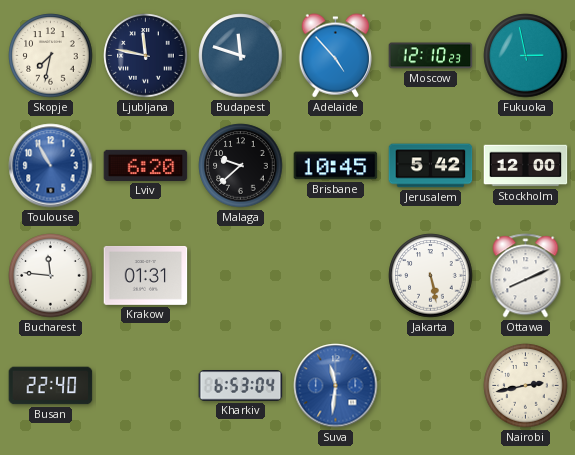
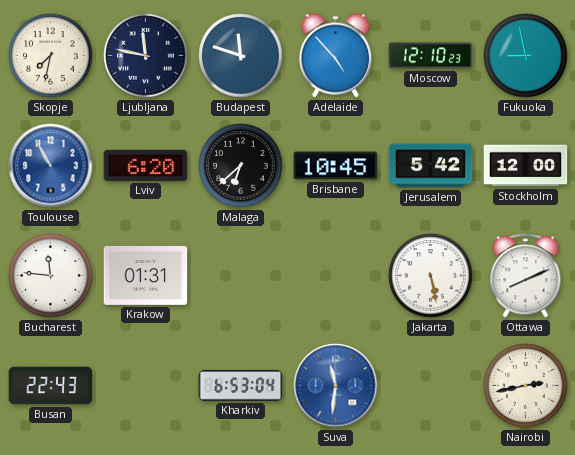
Fukuoka: 2:58 -> 8:58
Malaga: 9:38 -> 6:38
Busan: 22:40 -> 22:43
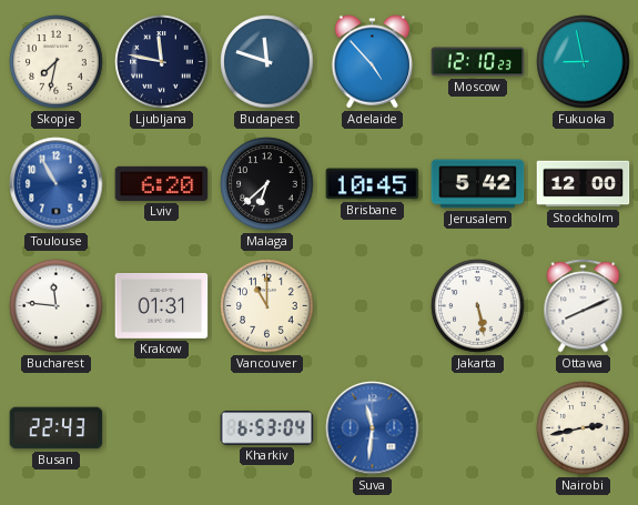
Vancouver: none -> 11:00
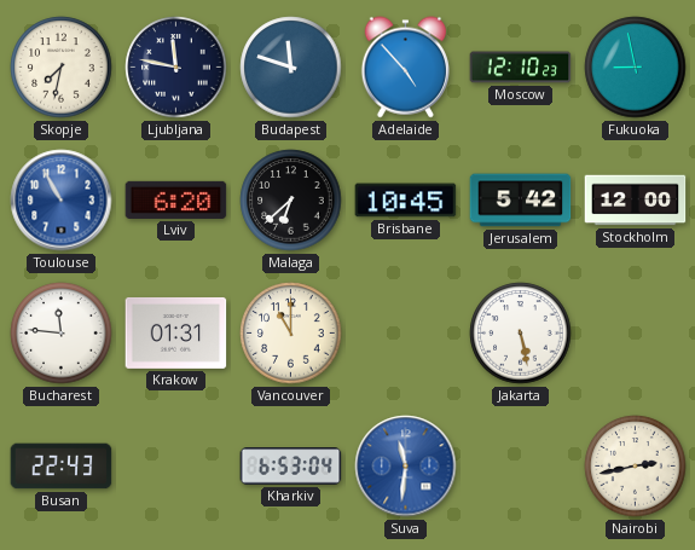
Ottawa: 8:11 -> none
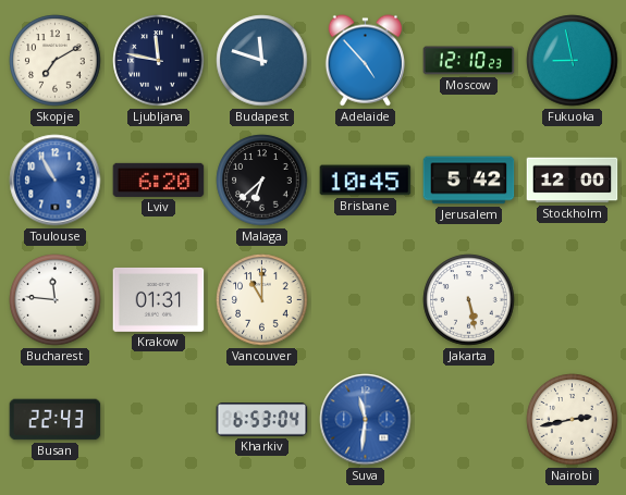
Skopje: 7:32 -> 7:10
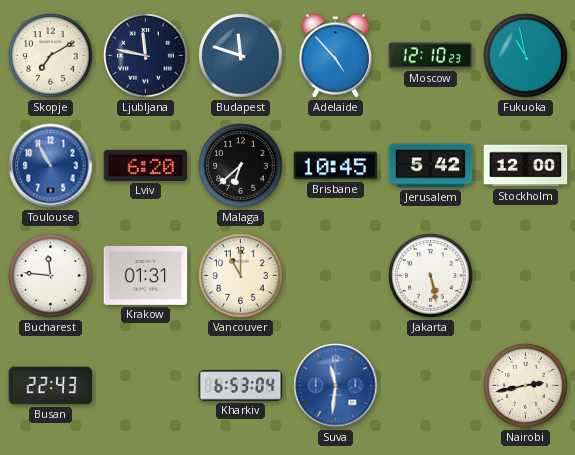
Fukuoka: 8:58 -> 10:58
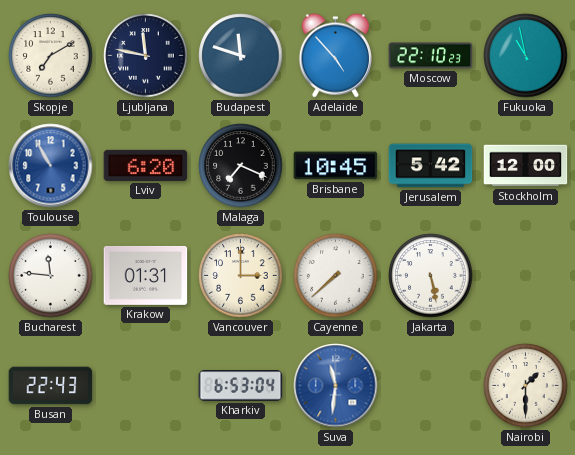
Moscow: 12:10 -> 22:10
Malaga: 6:38 -> 7:19
Vancouver: 11:00 -> 3:00
Cayenne: none -> 7:38
Nairobi: 2:43 -> 1:30
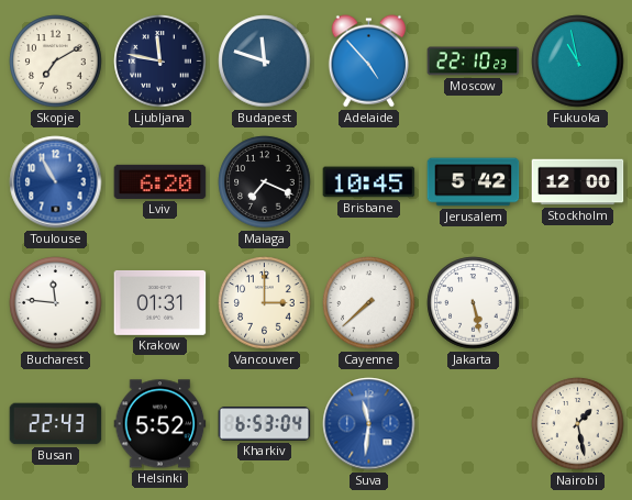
Helsinki: none -> 5:52
Nairobi: 1:30 -> 1:28
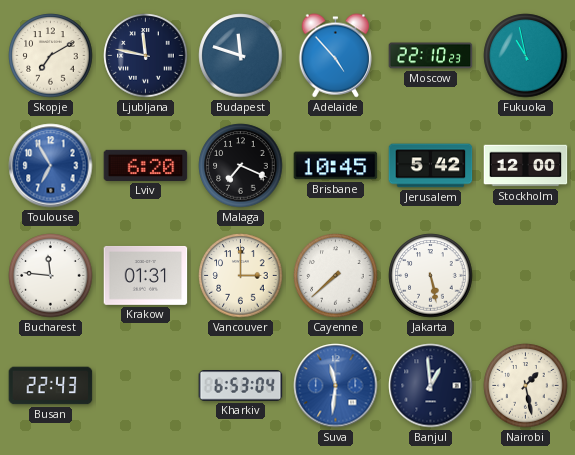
Toulouse: 10:55 -> 6:55
Helsinki: 5:52 -> none
Banjul: none -> 12:59
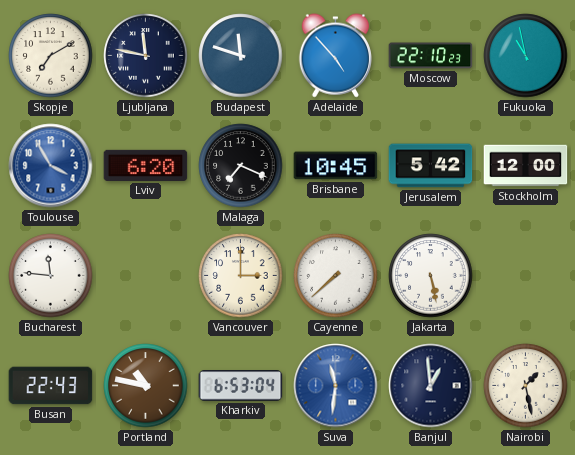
Toulouse: 6:55 -> 3:55
Krakow: 01:31 -> none
Portland: none -> 10:47
